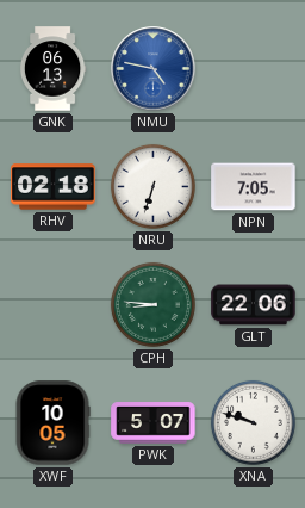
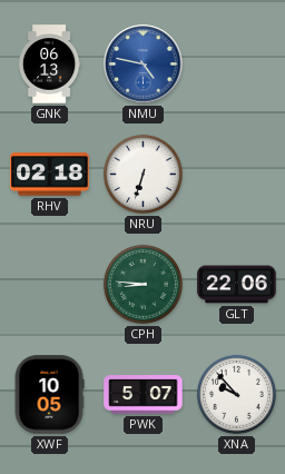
NPN: 7:05 -> none
XNA: 9:48 -> 9:53
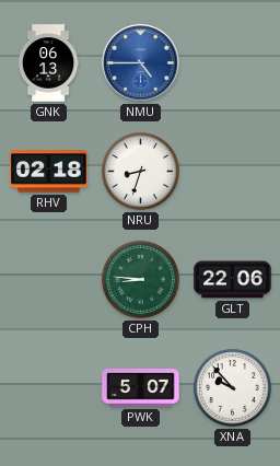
NMU: 4:47 -> 4:45
NRU: 6:33 -> 8:33
XWF: 10:05 -> none
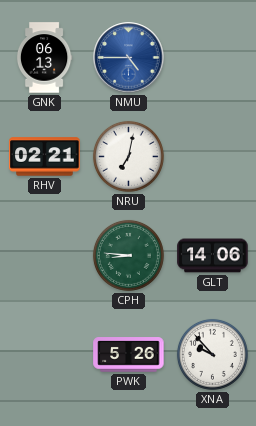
RHV: 02:18 -> 02:21
NRU: 8:33 -> 7:02
GLT: 22:06 -> 14:06
PWK: 5:07 -> 5:26
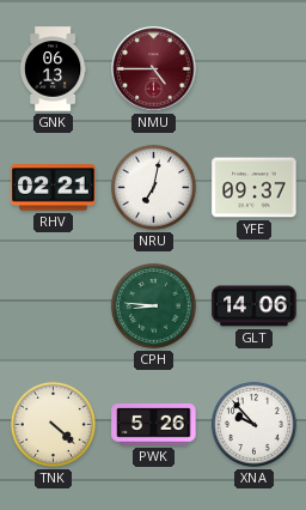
NMU dial: blue -> burgundy
YFE: none -> 09:37
TNK: none -> 4:22
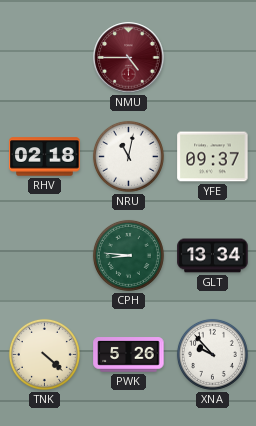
GNK: 06:13 -> none
RHV: 02:21 -> 02:18
NRU: 7:02 -> 11:02
GLT: 14:06 -> 13:34
